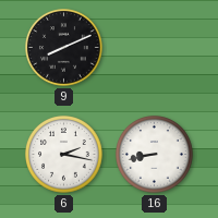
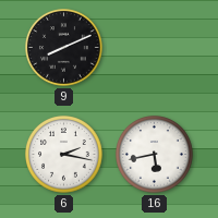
16: 8:43 -> 5:43
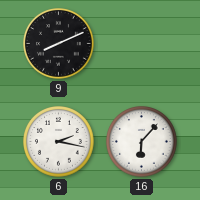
16: 5:43 -> 6:07
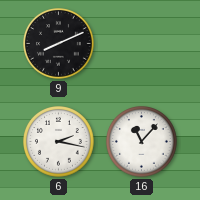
16: 6:07 -> 11:07
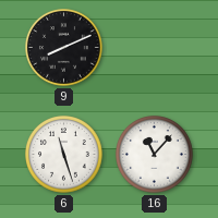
6: 2:17 -> 11:27
